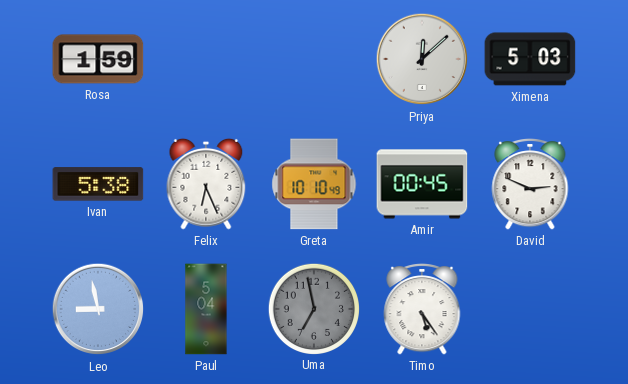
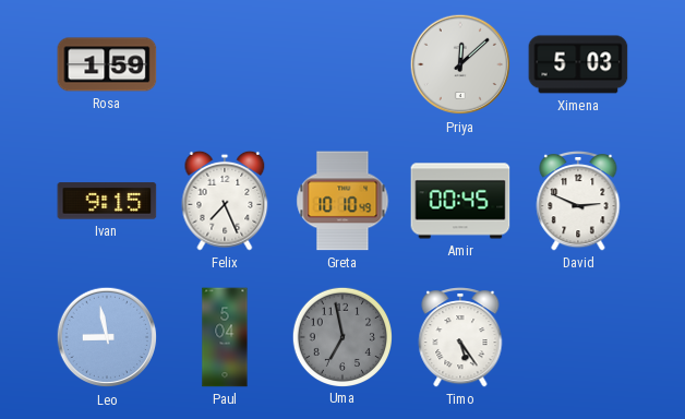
Ivan: 5:38 -> 9:15
Felix: 6:26 -> 7:26
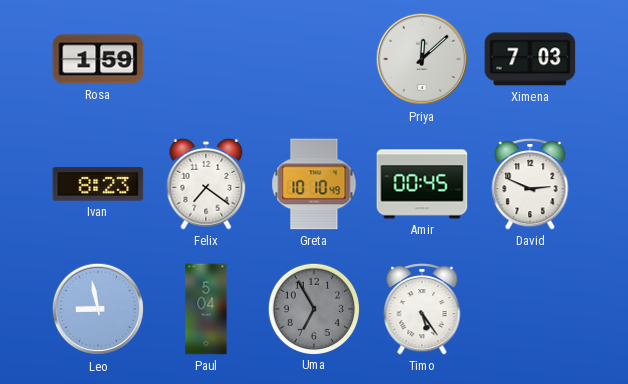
Ximena: 5:03 -> 7:03
Ivan: 9:15 -> 8:23
Felix: 7:26 -> 7:21
Uma: 6:58 -> 6:55
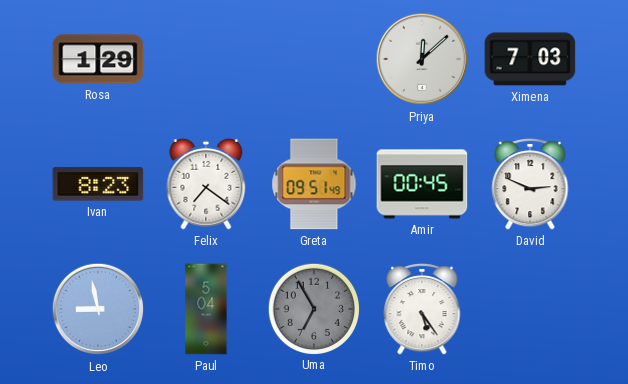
Rosa: 1:59 -> 1:29
Greta: 10:10 -> 09:51
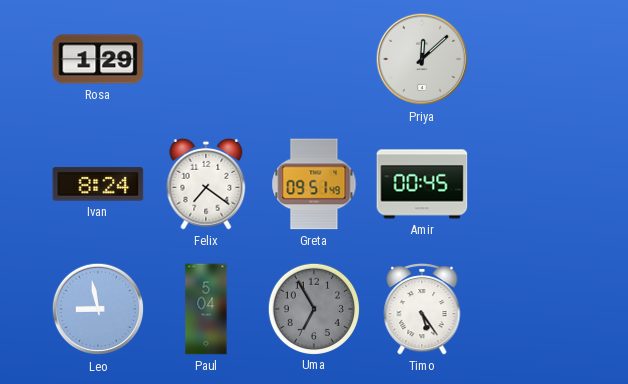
Ximena: 7:03 -> none
Ivan: 8:23 -> 8:24
David: 2:49 -> none
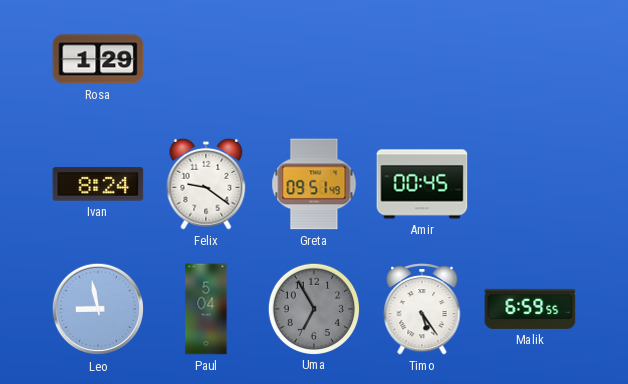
Priya: 12:08 -> none
Felix: 7:21 -> 9:21
Malik: none -> 6:59
